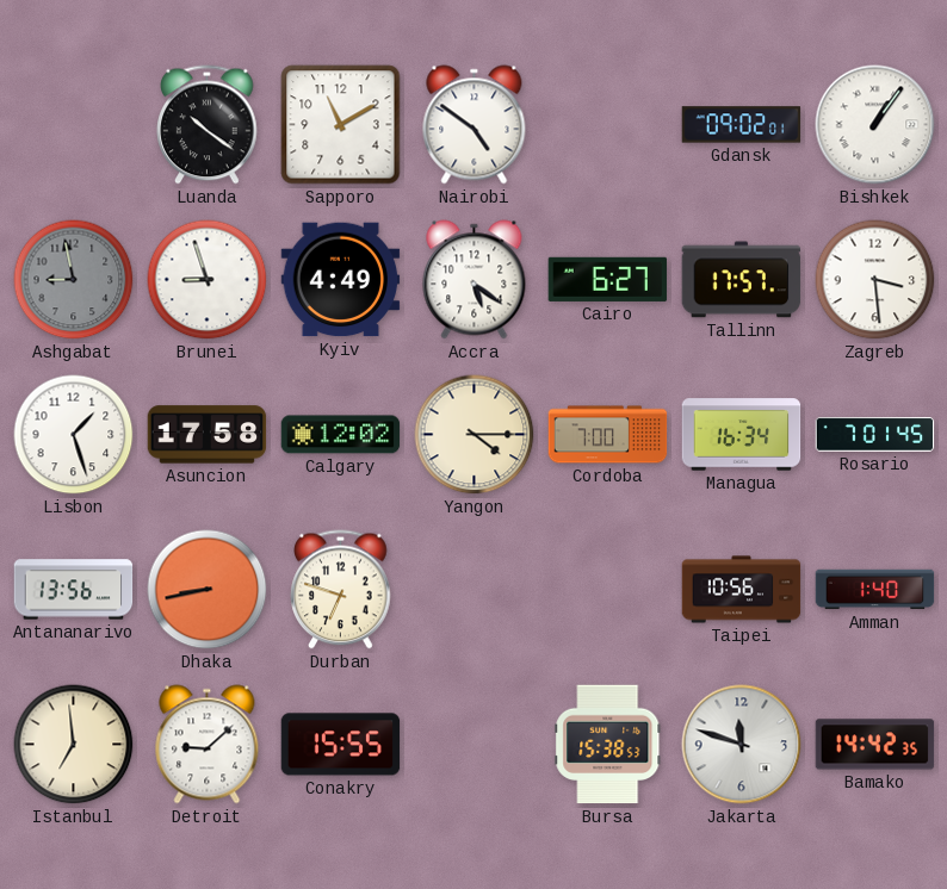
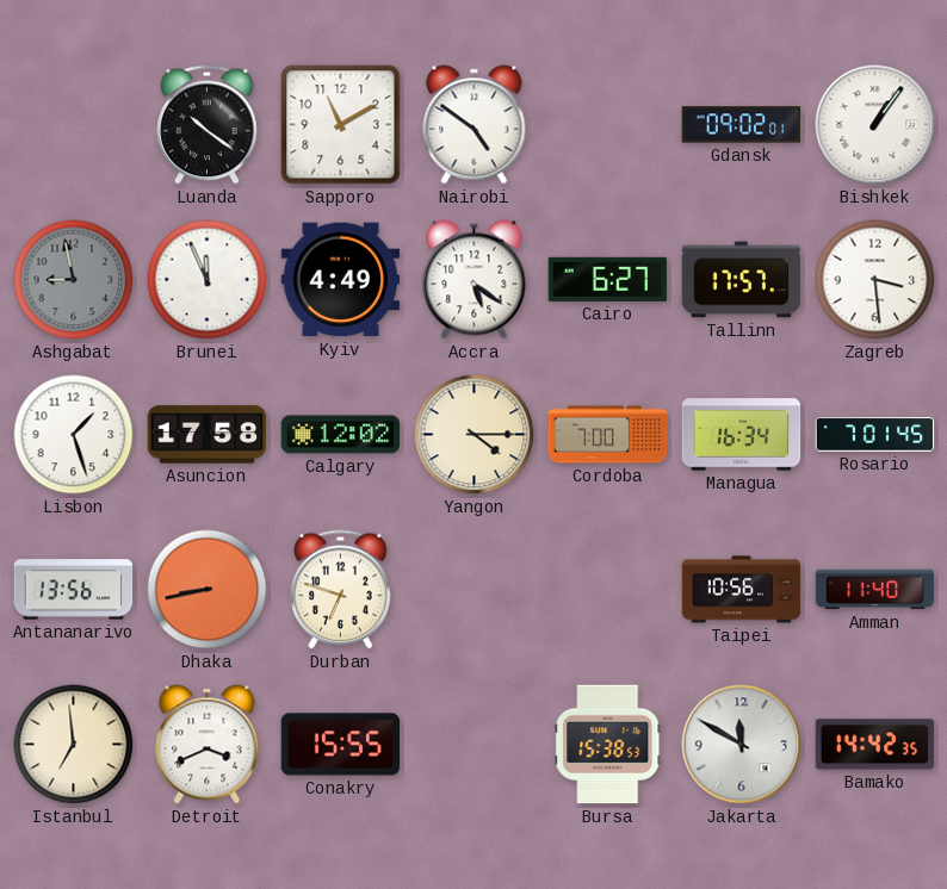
Brunei: 8:57 -> 11:56
Amman: 1:40 -> 11:40
Detroit: 9:08 -> 3:41
Jakarta: 11:48 -> 11:50
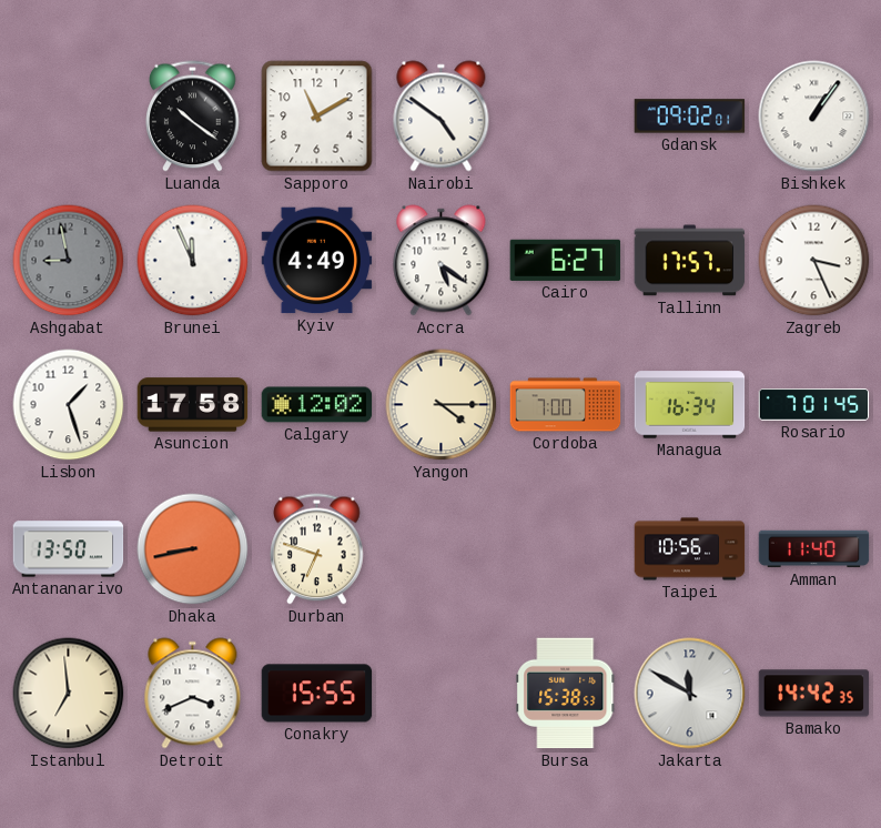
Zagreb: 3:29 -> 3:26
Antananarivo: 13:56 -> 13:50
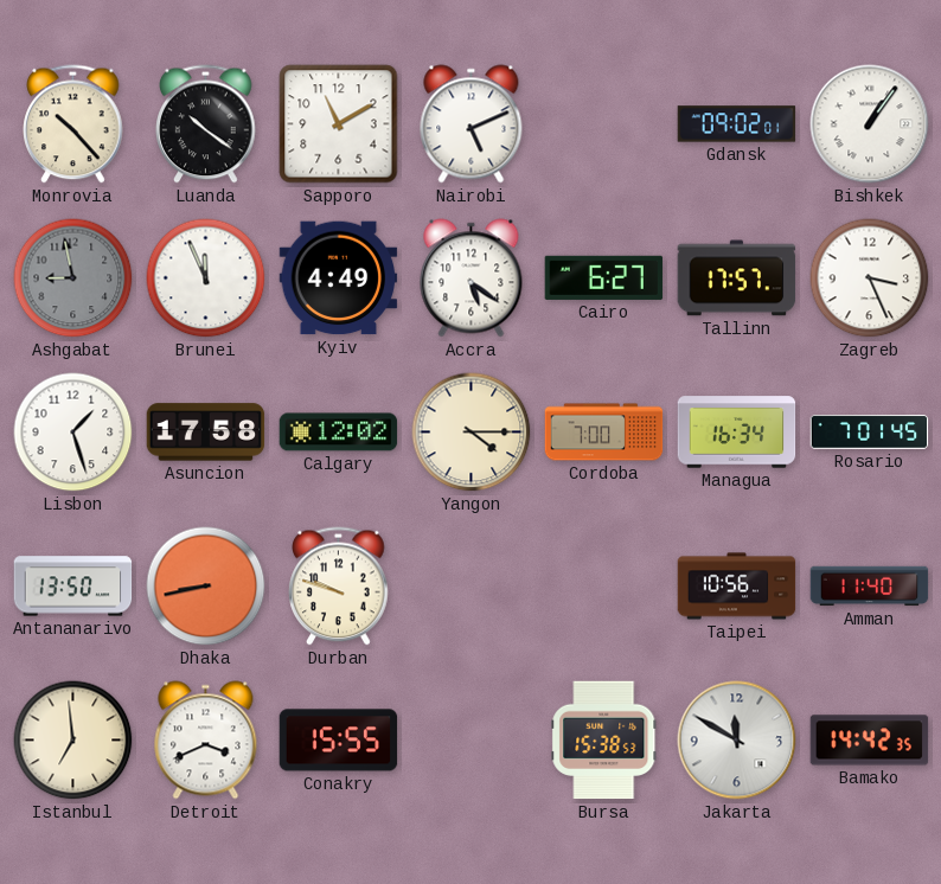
Monrovia: none -> 10:23
Nairobi: 4:51 -> 5:11
Durban: 6:48 -> 9:48
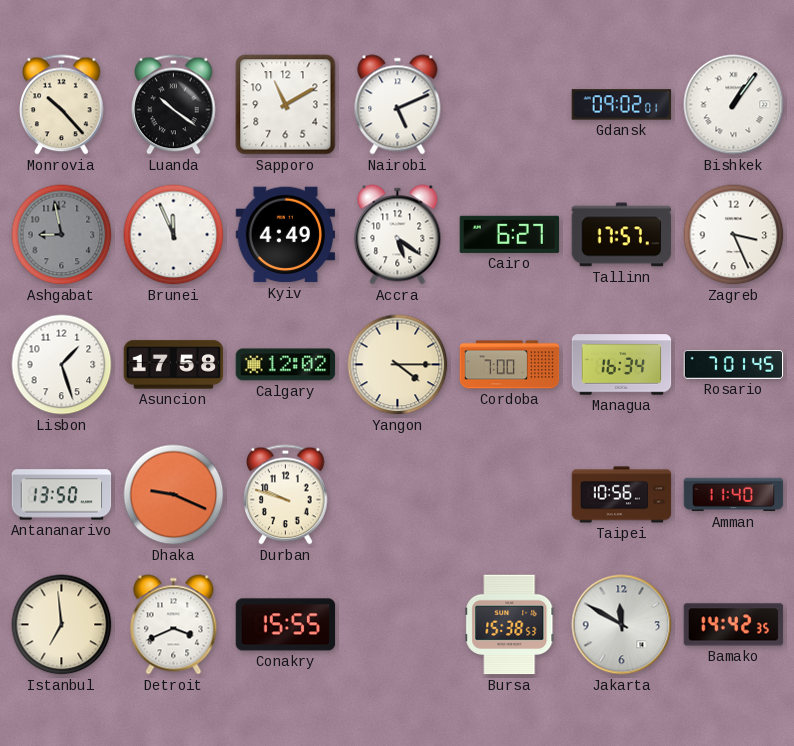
Dhaka: 8:43 -> 9:19
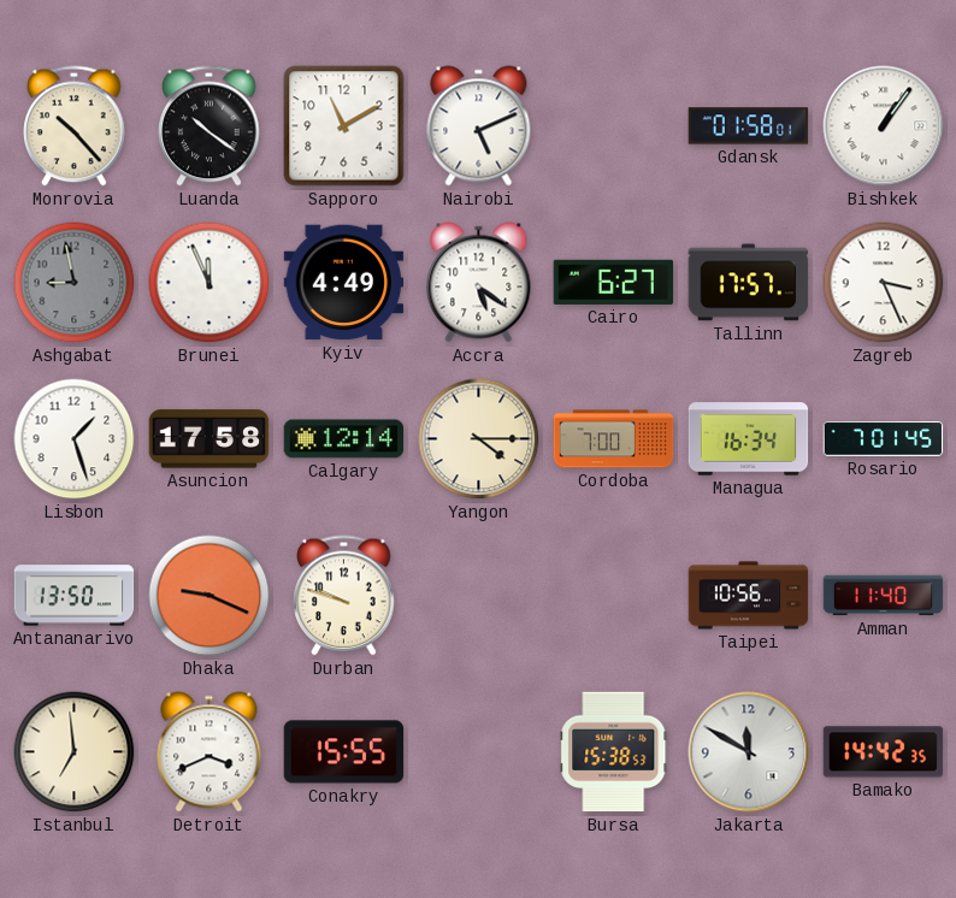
Gdansk: 09:02 -> 01:58
Calgary: 12:02 -> 12:14
